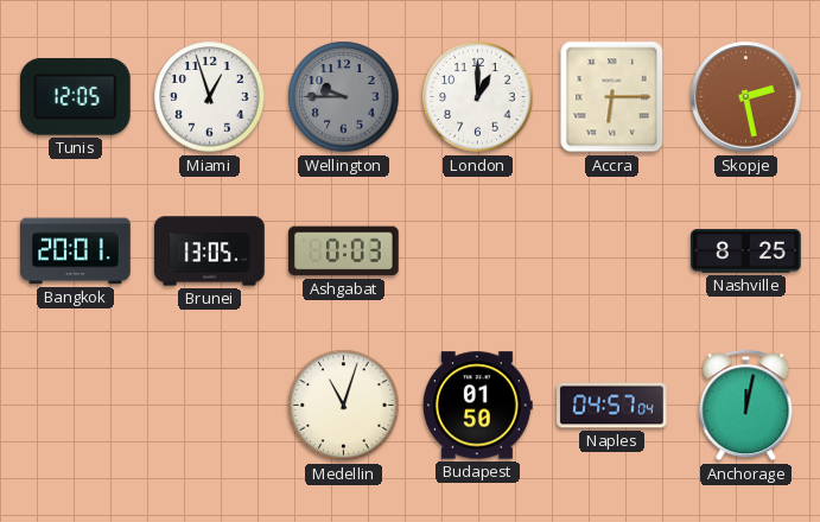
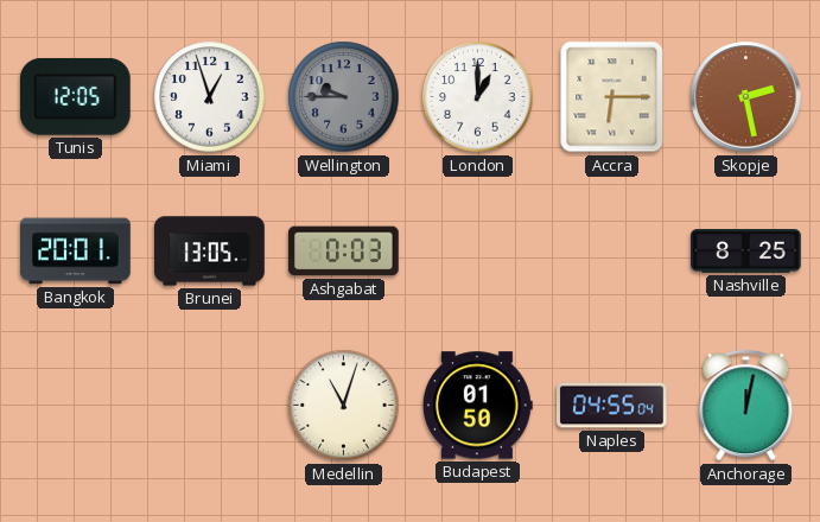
Naples: 04:57 -> 04:55
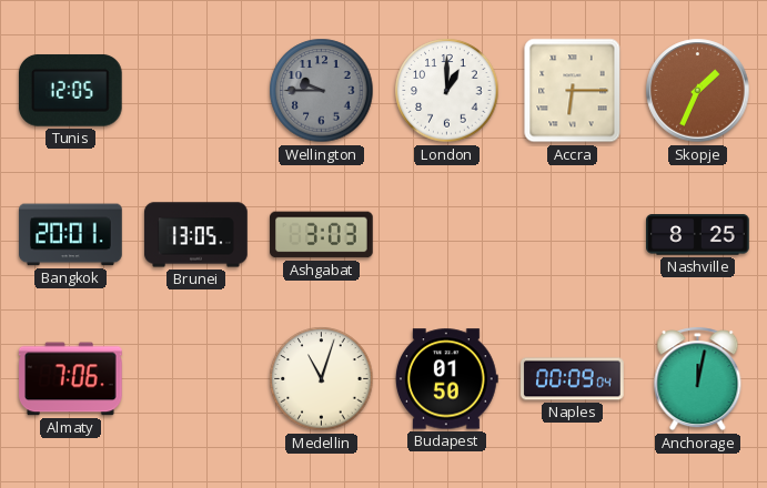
Miami: 12:57 -> none
Skopje: 2:28 -> 1:34
Ashgabat: 0:03 -> 3:03
Almaty: none -> 7:06
Naples: 04:55 -> 00:09
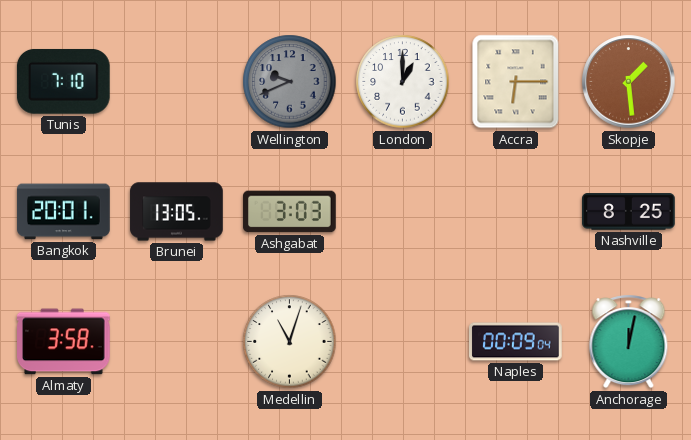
Tunis: 12:05 -> 7:10
Wellington: 9:45 -> 9:41
Skopje: 1:34 -> 1:29
Almaty: 7:06 -> 3:58
Budapest: 01:50 -> none
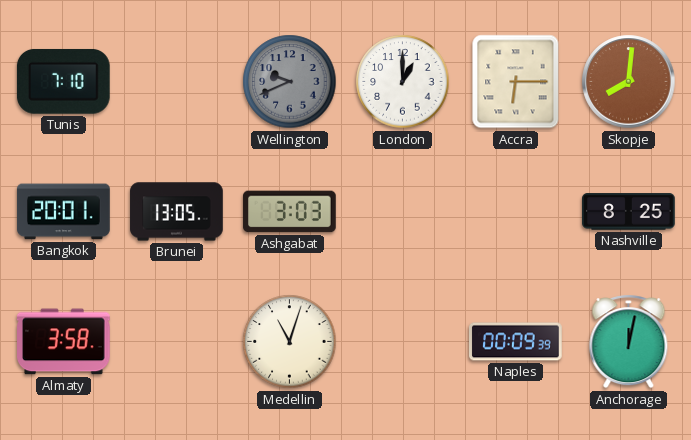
Skopje: 1:29 -> 8:01
Naples: 00:09:04 -> 00:09:39
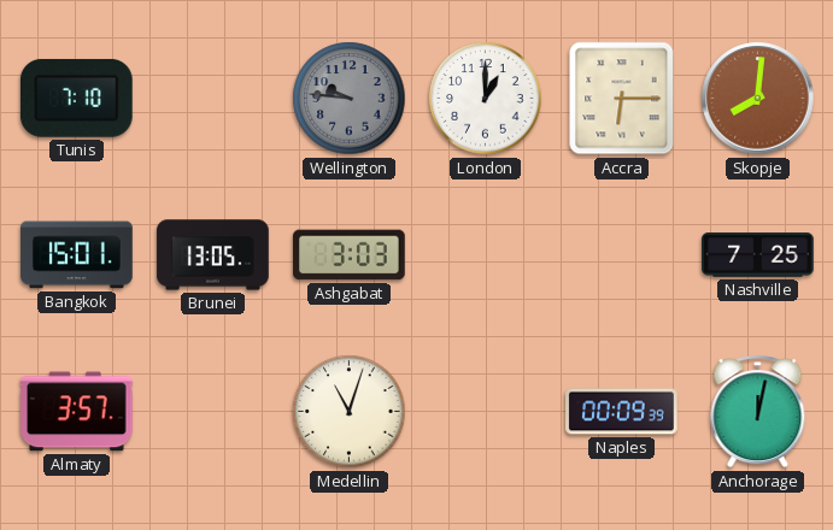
Wellington: 9:41 -> 9:46
Bangkok: 20:01 -> 15:01
Nashville: 8:25 -> 7:25
Almaty: 3:58 -> 3:57
